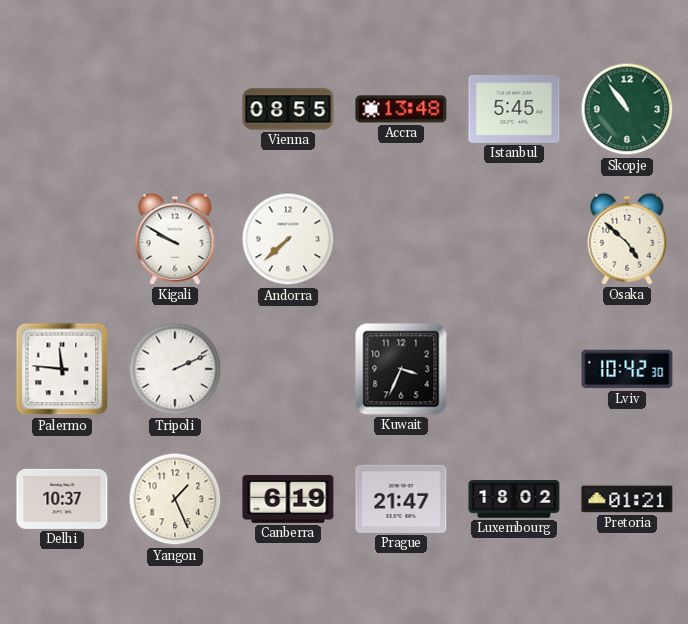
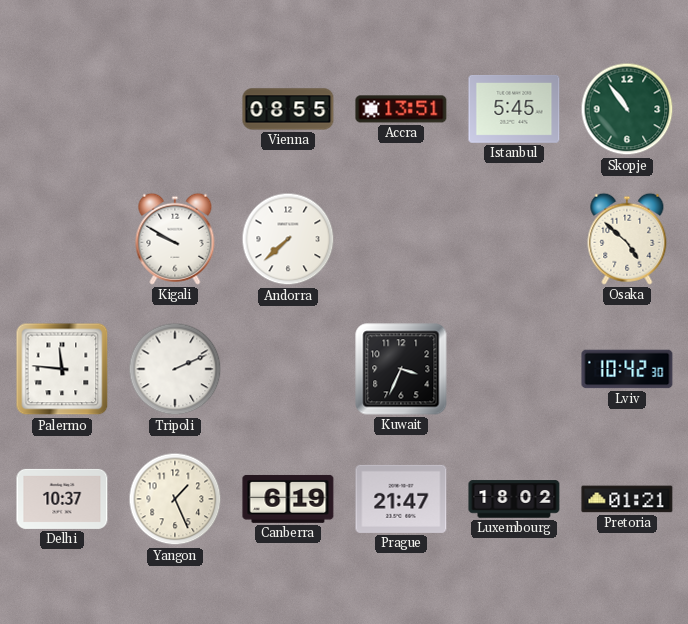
Accra: 13:48 -> 13:51
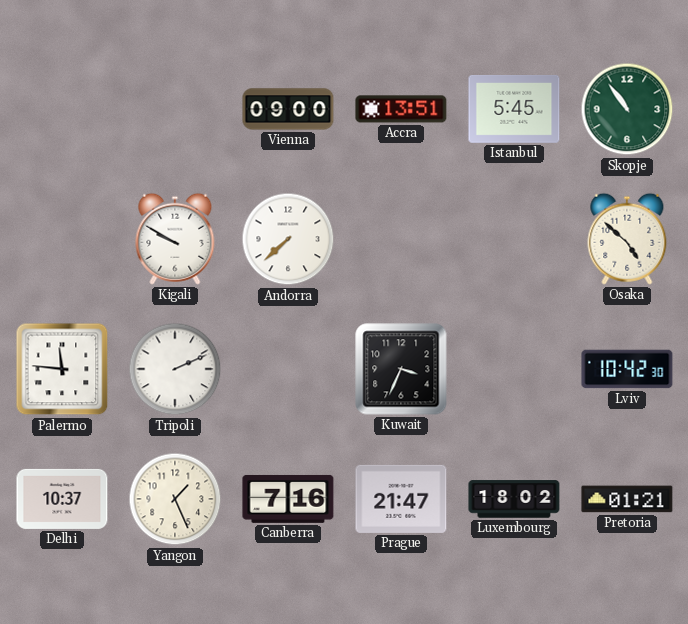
Vienna: 08:55 -> 09:00
Canberra: 6:19 -> 7:16
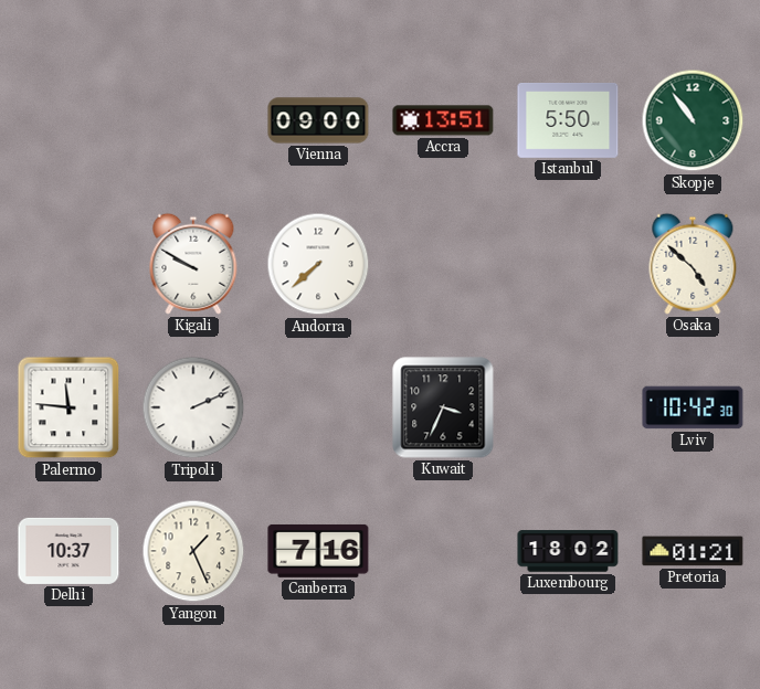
Istanbul: 5:45 -> 5:50
Prague: 21:47 -> none
